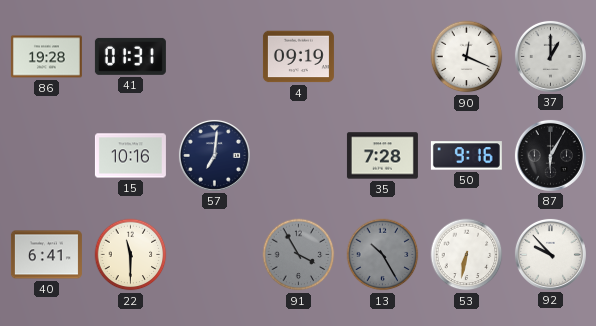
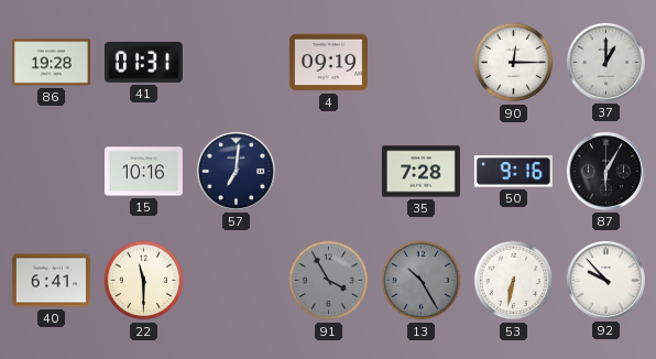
90: 12:19 -> 12:15
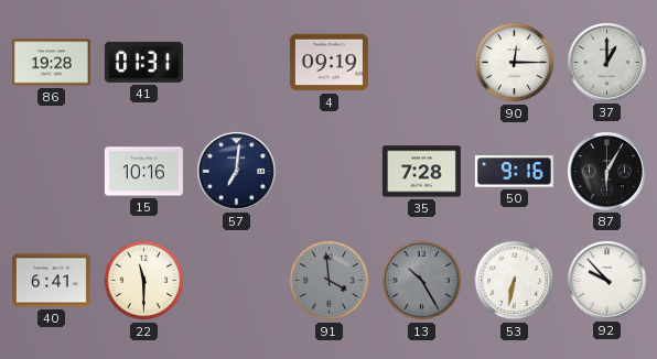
91: 3:55 -> 3:59
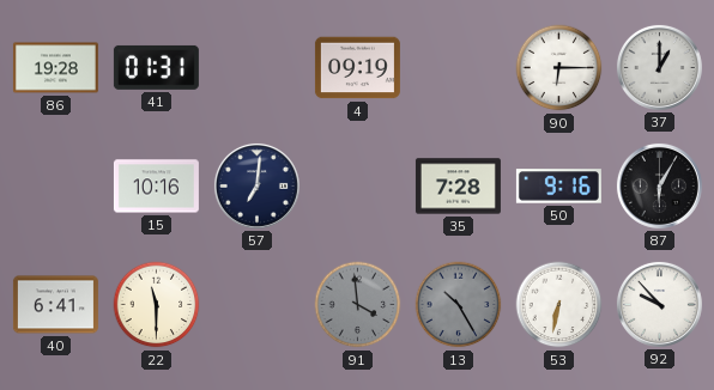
90: 12:15 -> 6:15
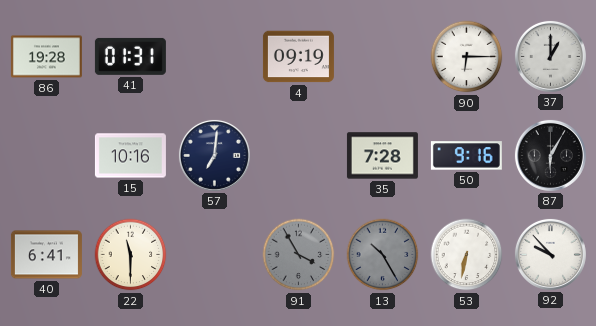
91: 3:59 -> 3:55
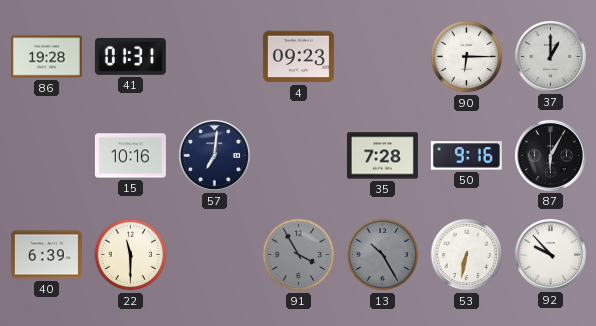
4: 09:19 -> 09:23
40: 6:41 -> 6:39
